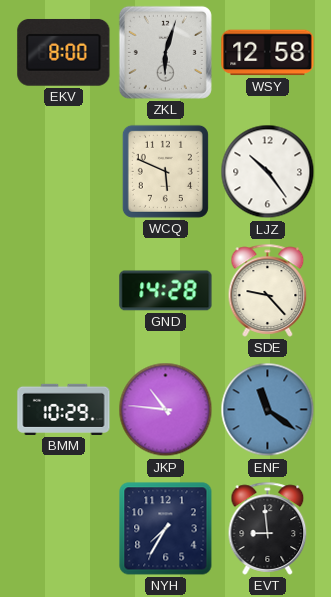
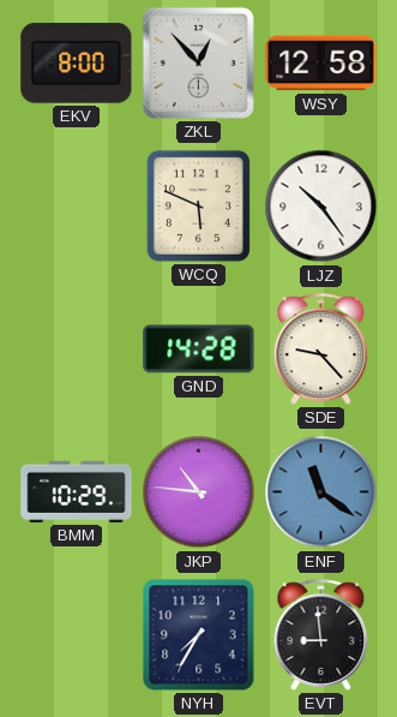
ZKL: 6:03 -> 12:53
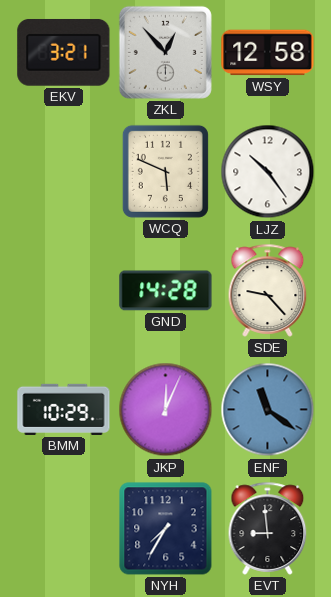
EKV: 8:00 -> 3:21
JKP: 10:46 -> 12:04
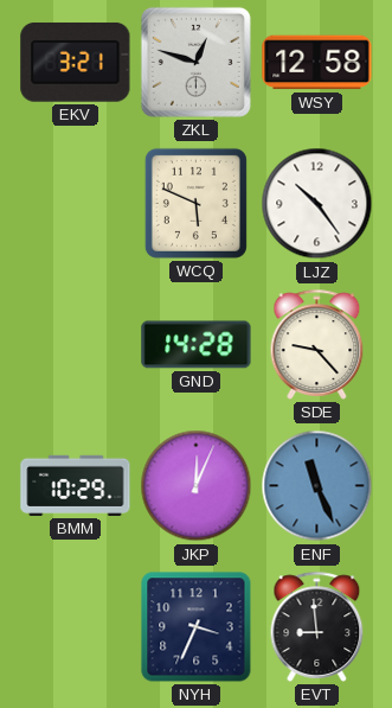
ZKL: 12:53 -> 12:48
ENF: 11:21 -> 11:26
NYH: 7:35 -> 3:34
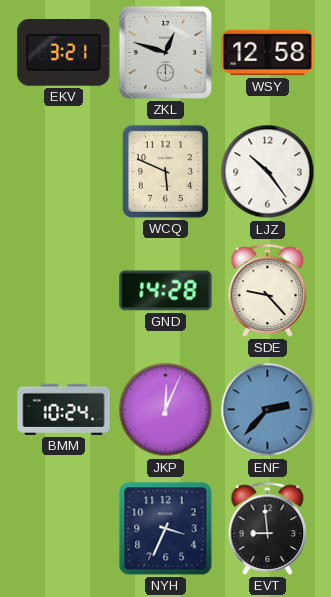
BMM: 10:29 -> 10:24
ENF: 11:26 -> 2:37
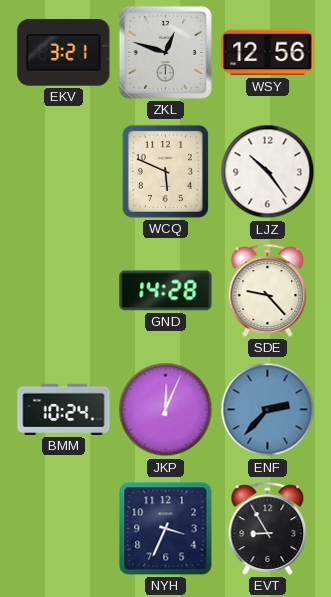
WSY: 12:58 -> 12:56
EVT: 8:59 -> 8:55
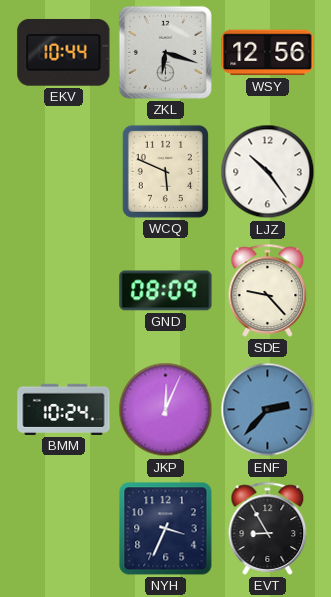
EKV: 3:21 -> 10:44
ZKL: 12:48 -> 6:18
GND: 14:28 -> 08:09
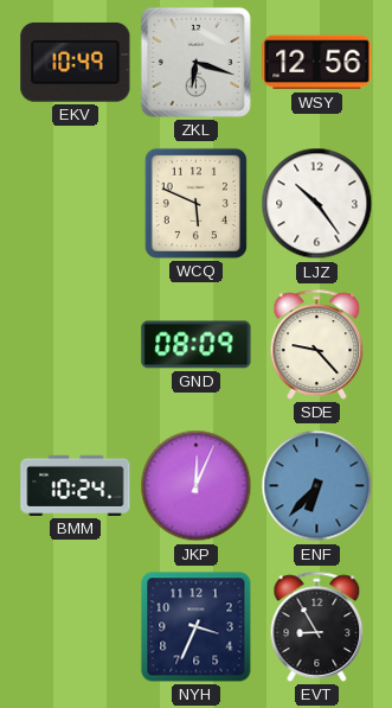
EKV: 10:44 -> 10:49
ENF: 2:37 -> 6:37
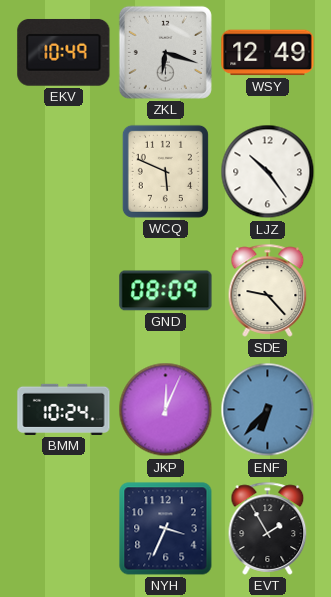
WSY: 12:56 -> 12:49
EVT: 8:55 -> 1:55
